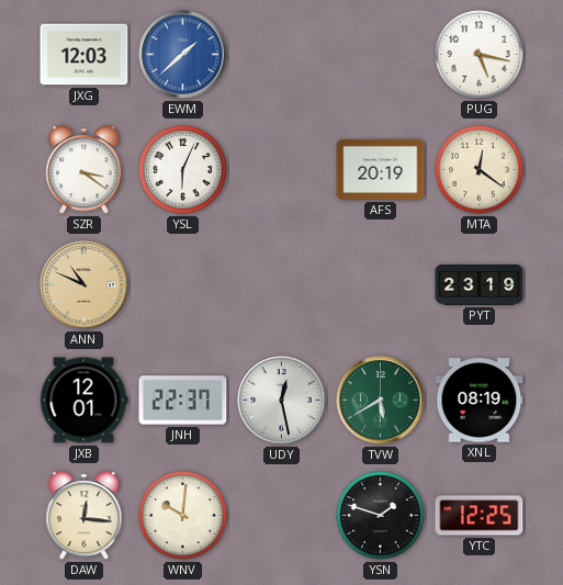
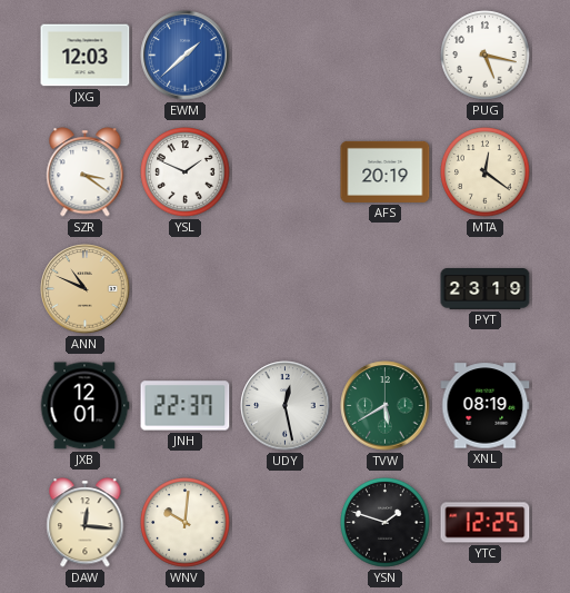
YSL: 6:04 -> 1:49
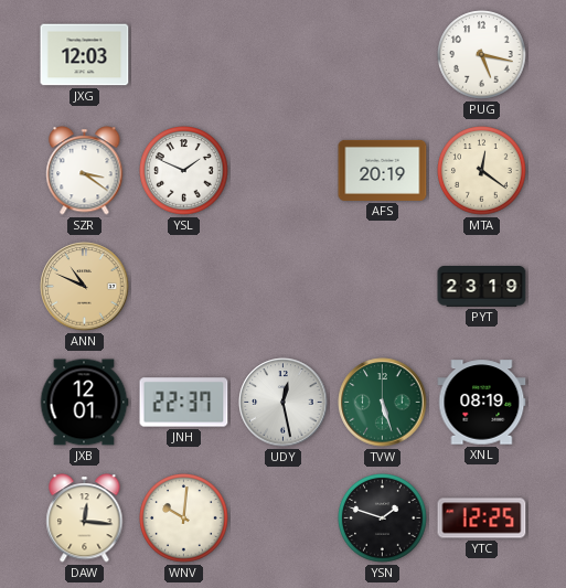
EWM: 1:38 -> none
TVW: 5:40 -> 5:27
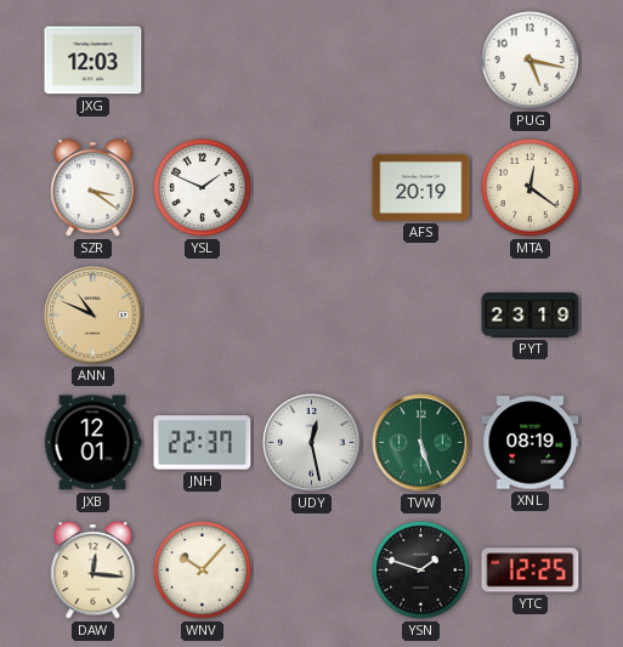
WNV: 10:01 -> 10:07
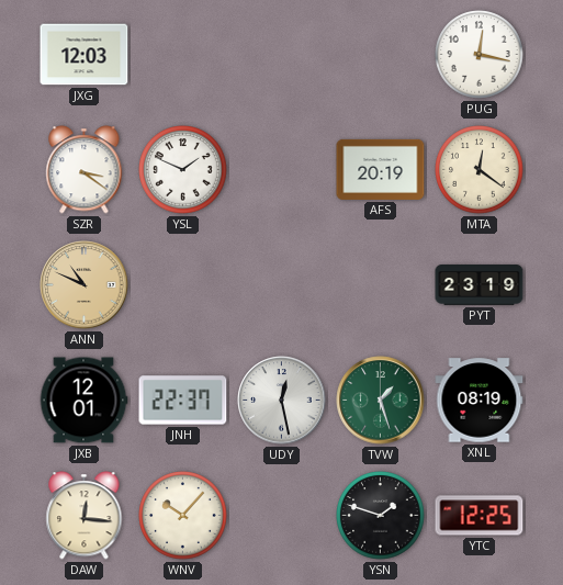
PUG: 5:17 -> 12:17
TVW: 5:27 -> 1:27
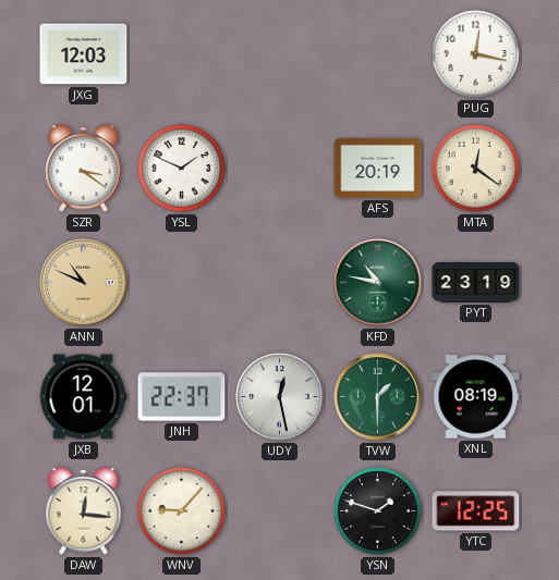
KFD: none -> 10:47
TVW: 1:27 -> 1:30
WNV: 10:07 -> 9:07
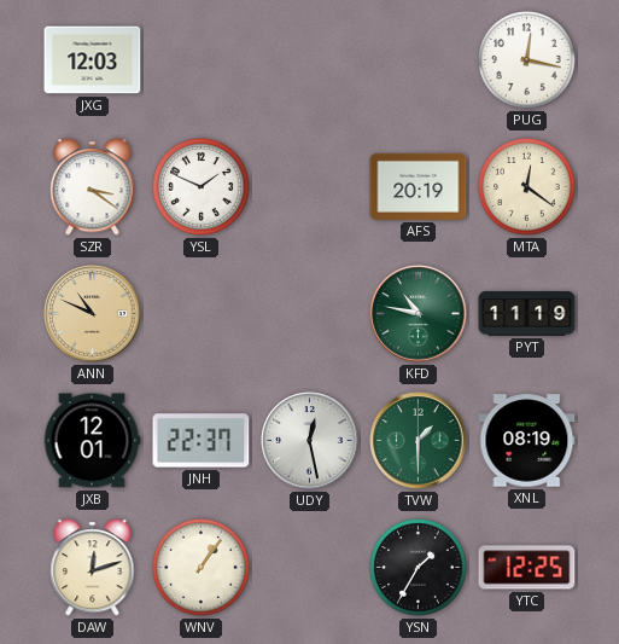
PYT: 23:19 -> 11:19
DAW: 12:16 -> 12:12
WNV: 9:07 -> 1:06
YSN: 1:48 -> 1:35
